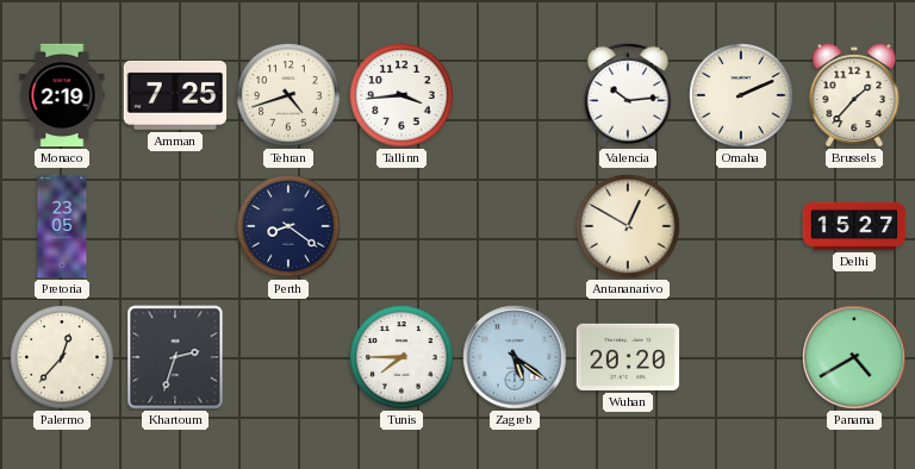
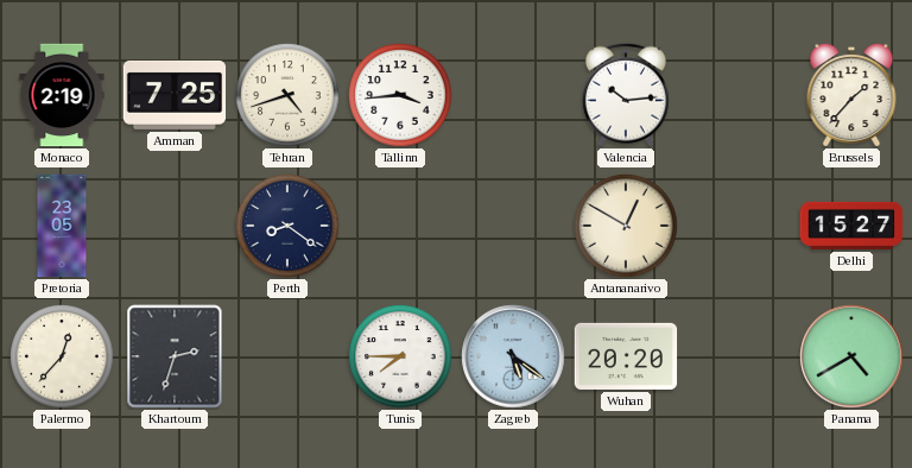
Omaha: 2:11 -> none
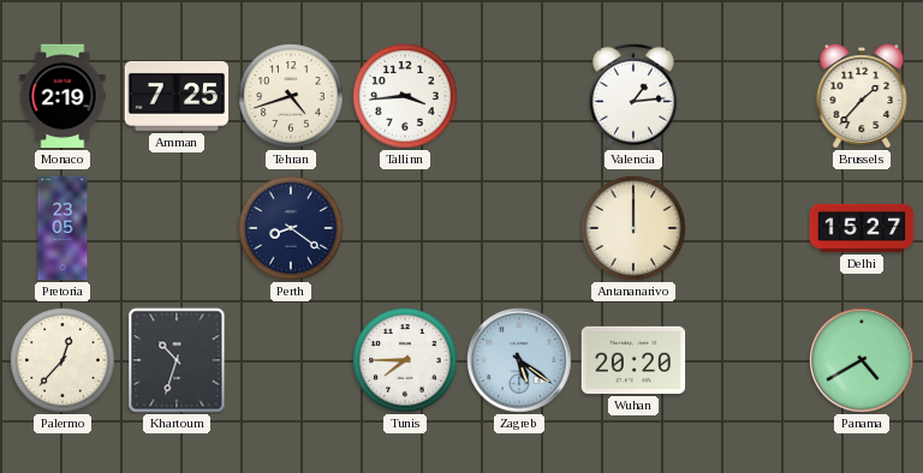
Valencia: 10:14 -> 1:14
Antananarivo: 12:50 -> 12:00
Khartoum: 2:33 -> 10:33
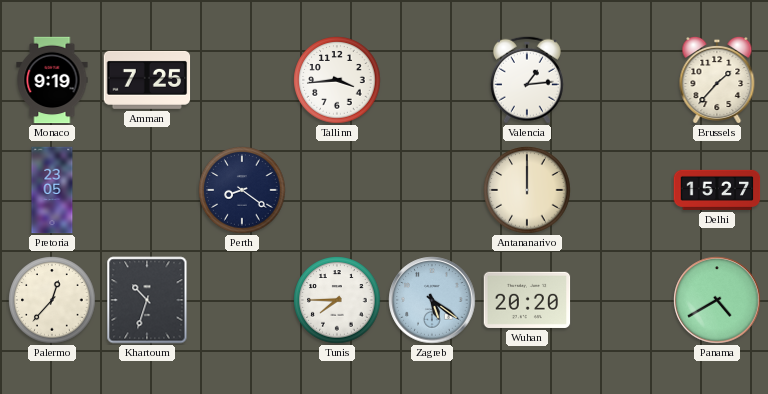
Monaco: 2:19 -> 9:19
Tehran: 4:42 -> none
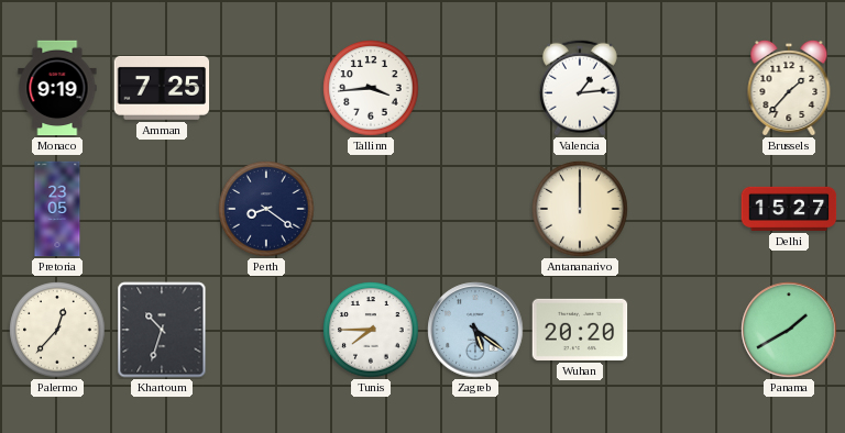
Panama: 4:40 -> 1:40
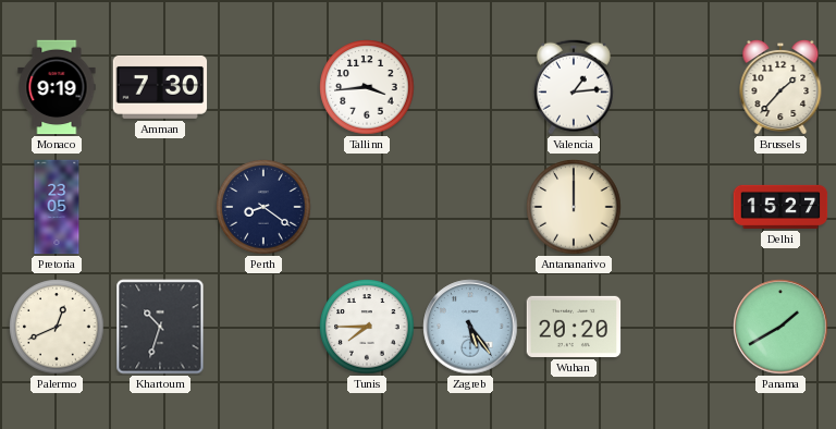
Amman: 7:25 -> 7:30
Palermo: 12:37 -> 12:41
Zagreb: 5:21 -> 5:24
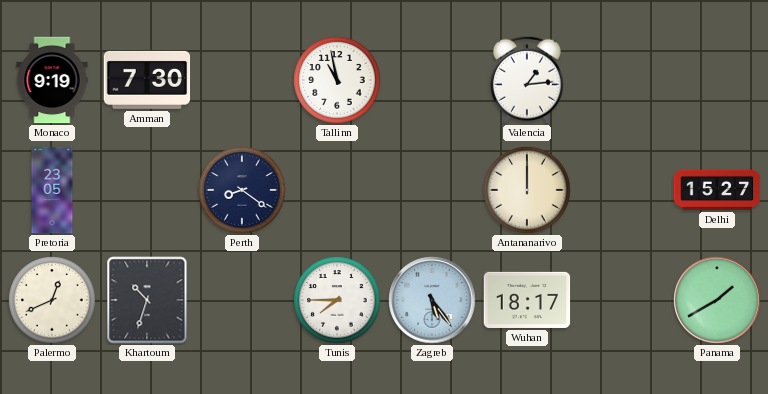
Tallinn: 3:44 -> 10:58
Brussels: 1:37 -> none
Wuhan: 20:20 -> 18:17
